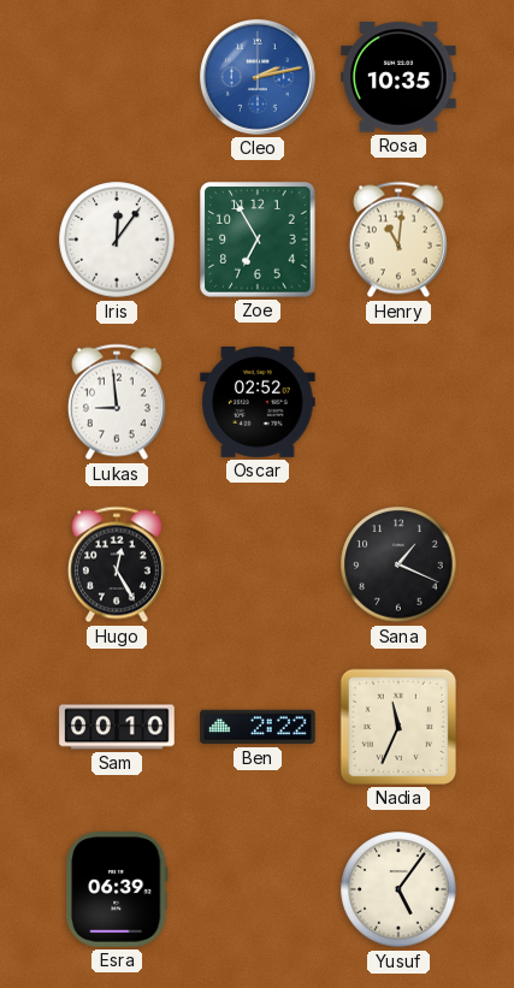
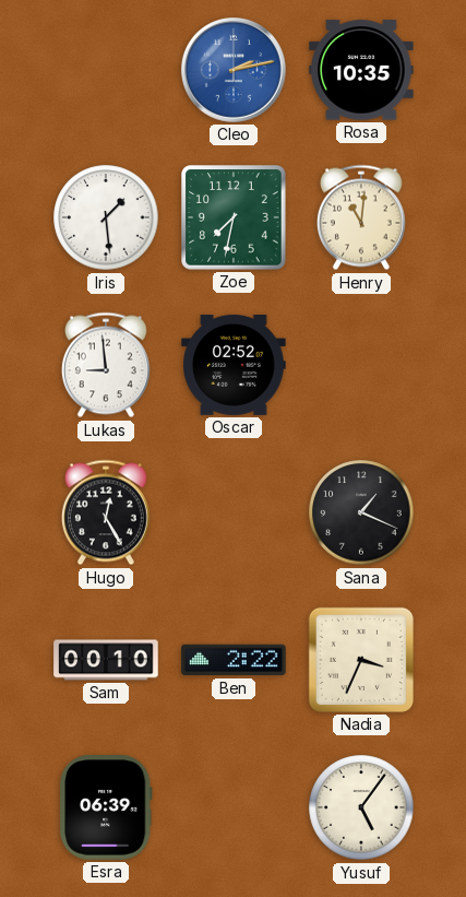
Iris: 12:06 -> 1:29
Zoe: 6:55 -> 7:32
Nadia: 11:34 -> 3:34
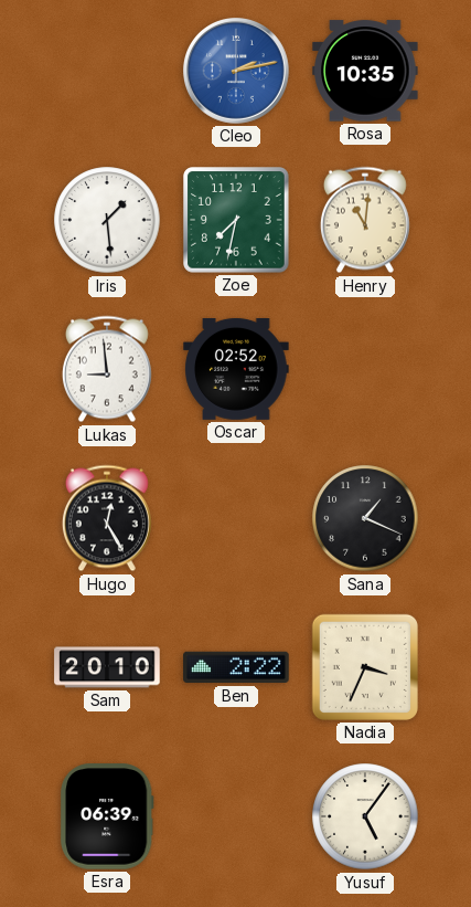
Sam: 00:10 -> 20:10
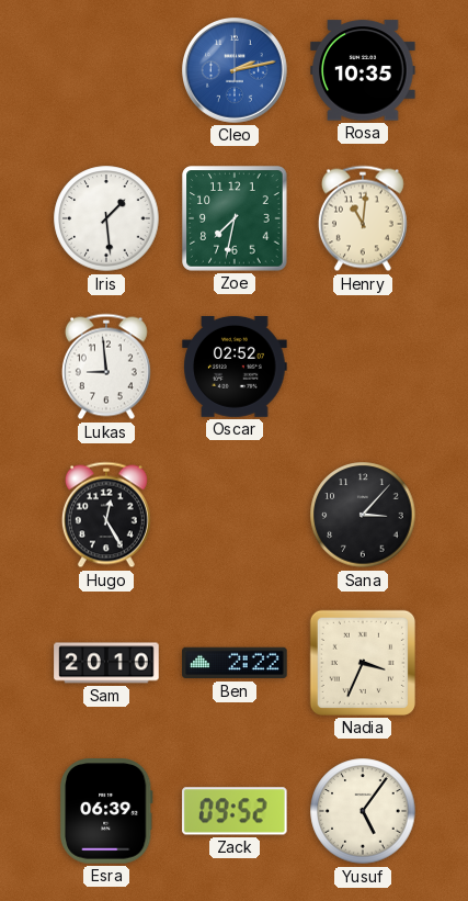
Sana: 1:19 -> 3:07
Zack: none -> 09:52
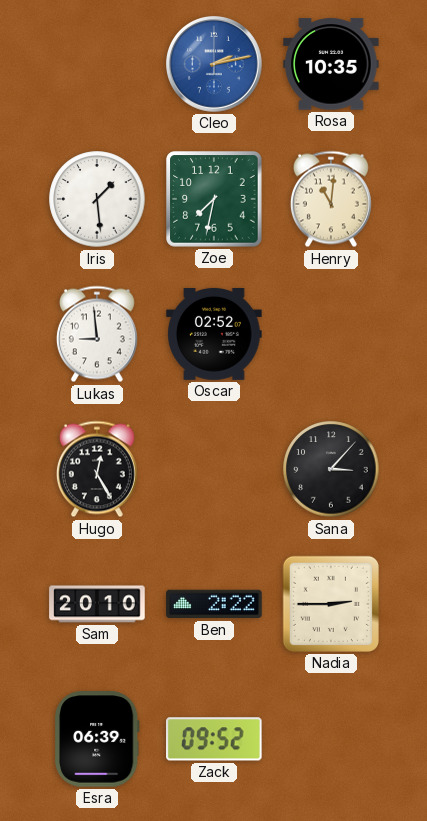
Nadia: 3:34 -> 2:45
Yusuf: 5:06 -> none
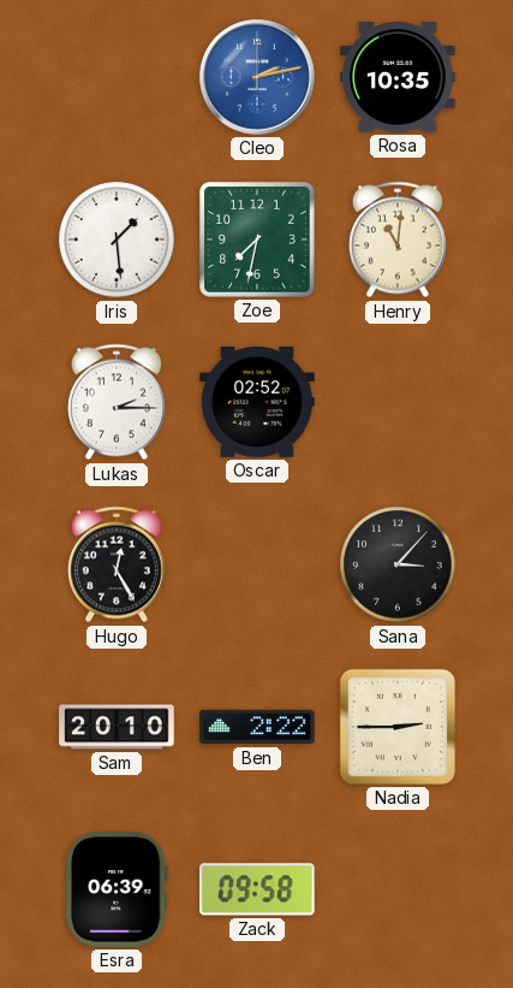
Lukas: 8:59 -> 2:15
Zack: 09:52 -> 09:58
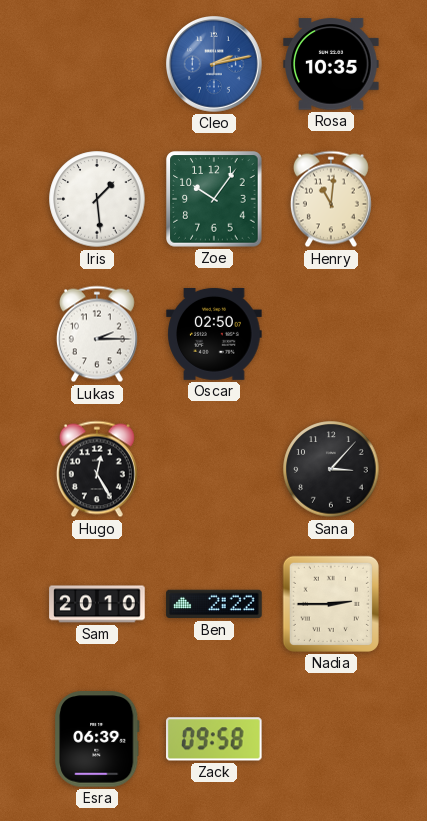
Zoe: 7:32 -> 10:06
Oscar: 02:52 -> 02:50
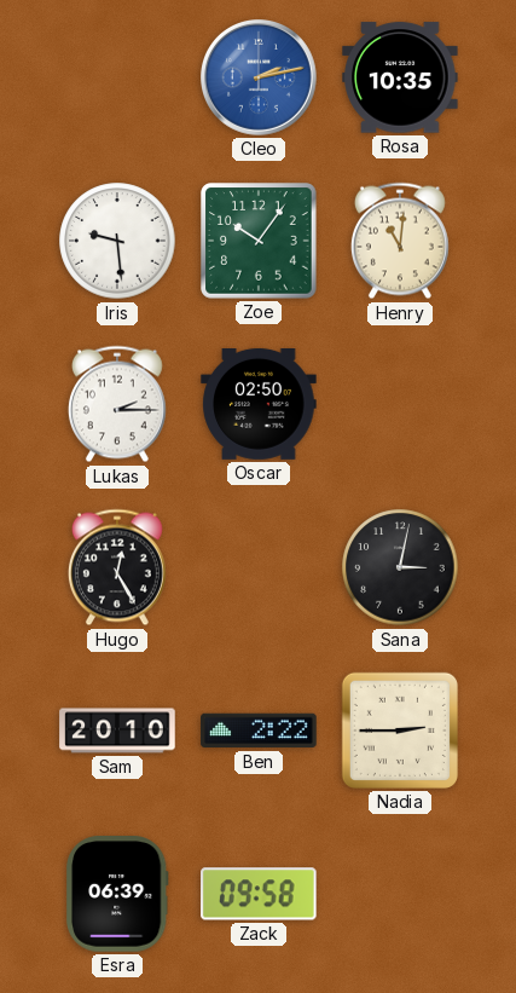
Iris: 1:29 -> 9:29
Sana: 3:07 -> 3:02
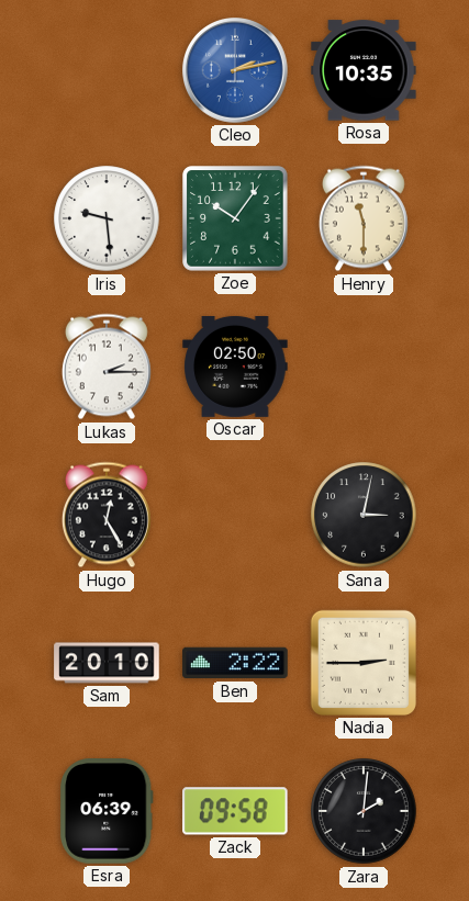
Henry: 11:01 -> 11:30
Zara: none -> 2:01
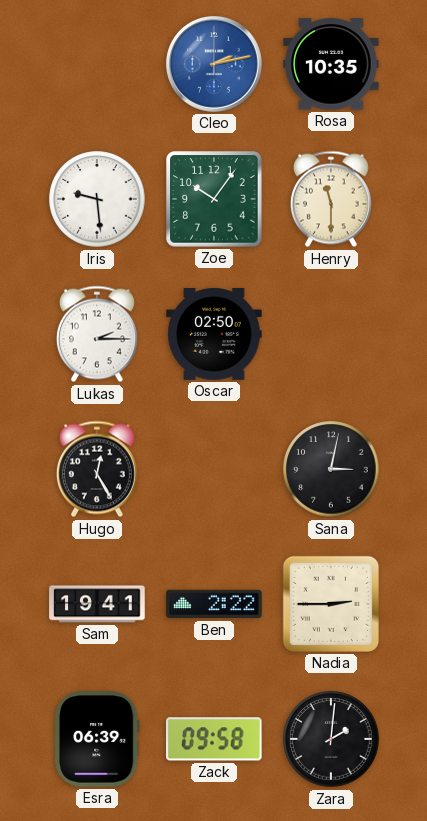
Sam: 20:10 -> 19:41
